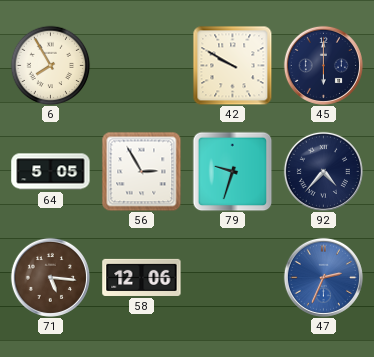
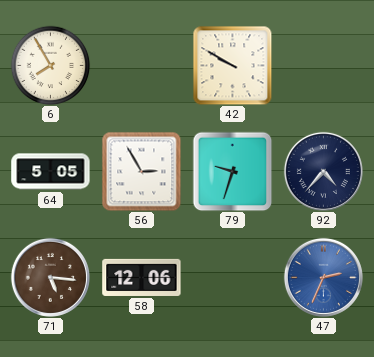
45: 6:00 -> none
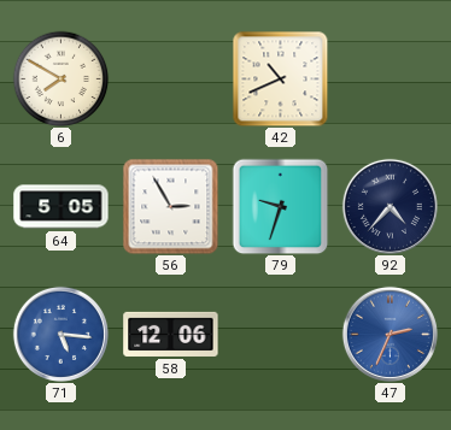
6: 7:55 -> 7:50
42: 9:50 -> 10:41
71 dial: brown -> blue
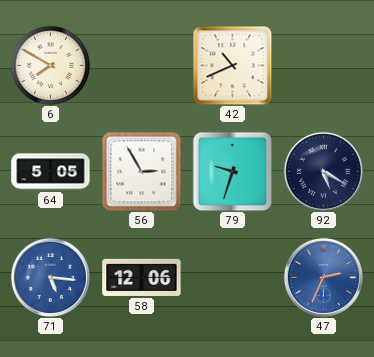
92: 4:37 -> 5:20
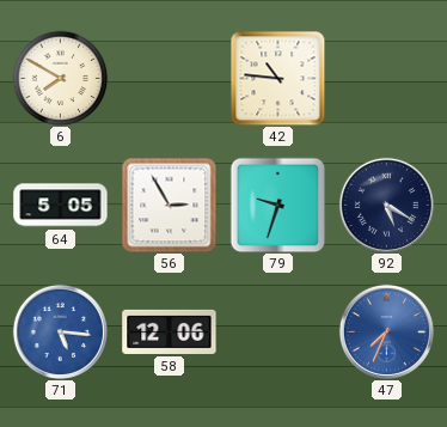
42: 10:41 -> 10:46
47: 2:34 -> 7:34
